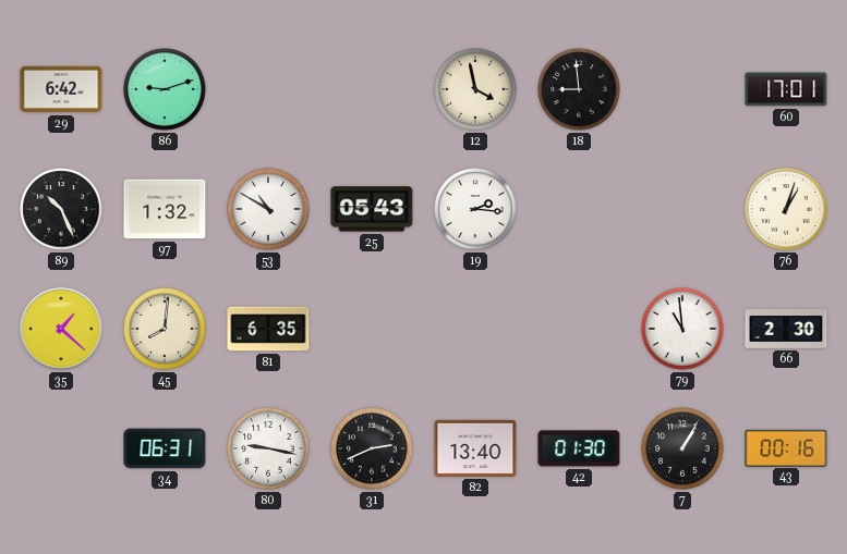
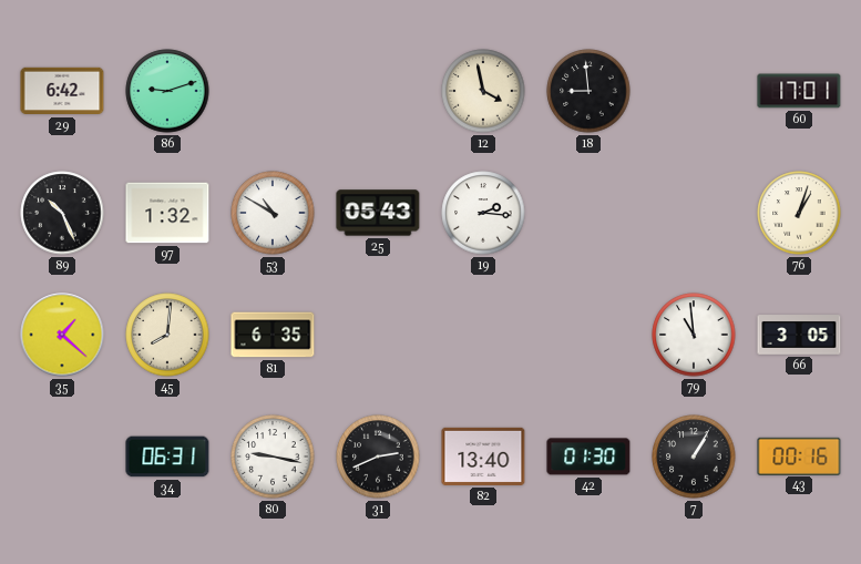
66: 2:30 -> 3:05
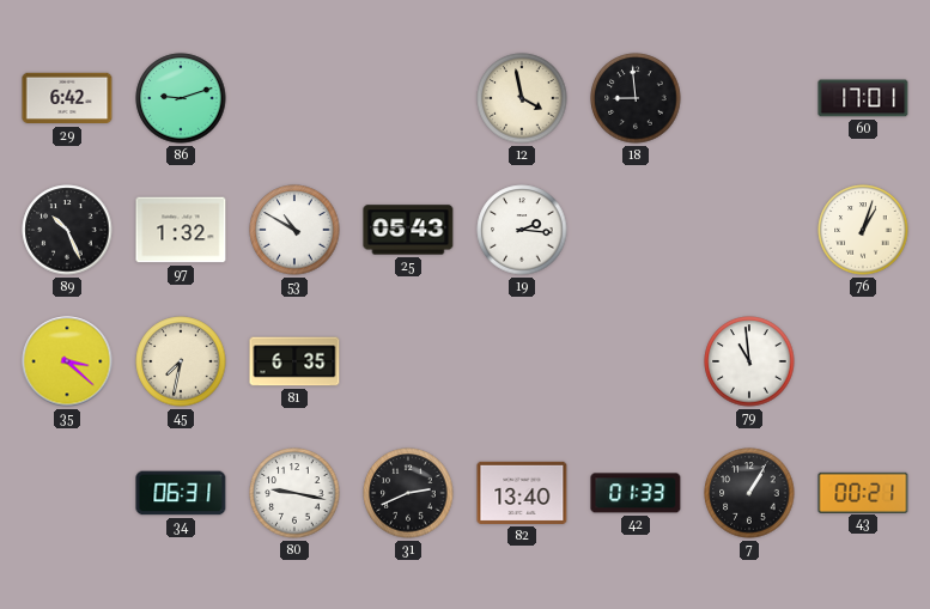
35: 1:22 -> 3:22
45: 8:01 -> 7:32
66: 3:05 -> none
42: 01:30 -> 01:33
43: 00:16 -> 00:21
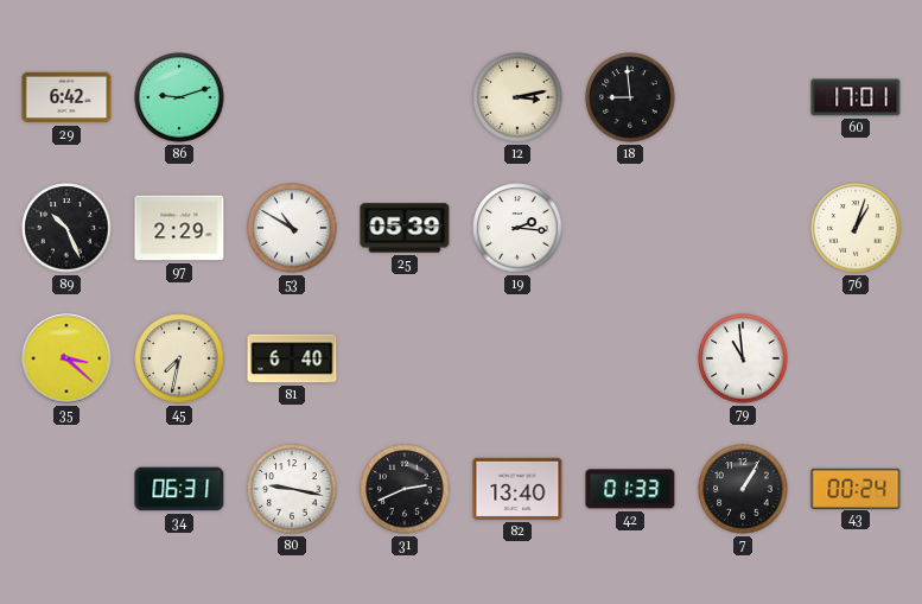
12: 3:58 -> 3:13
97: 1:32 -> 2:29
25: 05:43 -> 05:39
81: 6:35 -> 6:40
43: 00:21 -> 00:24
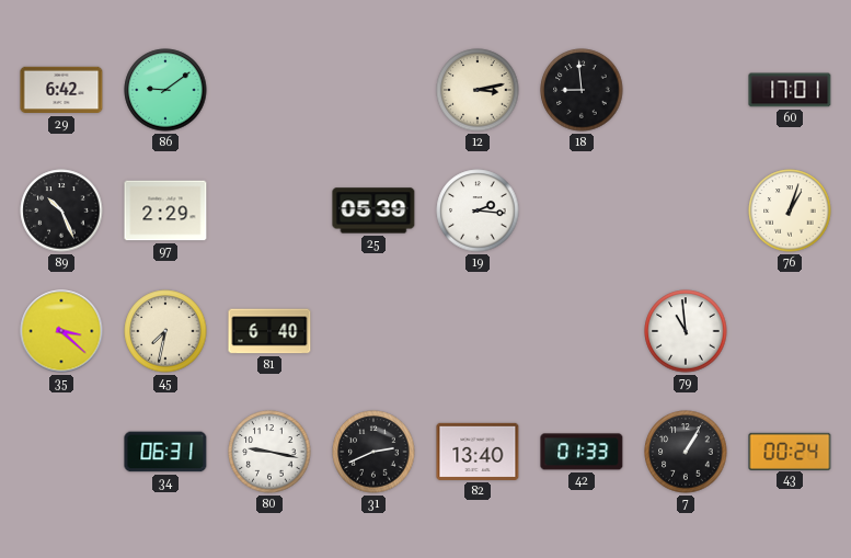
86: 9:12 -> 9:09
53: 10:50 -> none
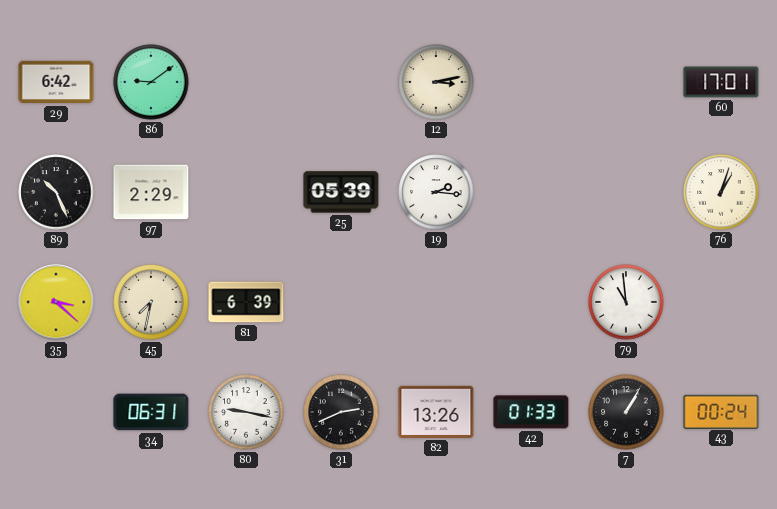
18: 8:59 -> none
81: 6:40 -> 6:39
82: 13:40 -> 13:26
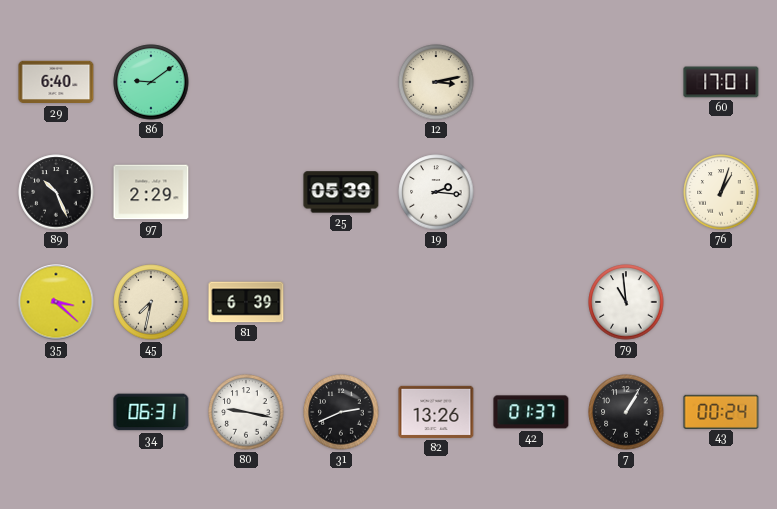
29: 6:42 -> 6:40
42: 01:33 -> 01:37
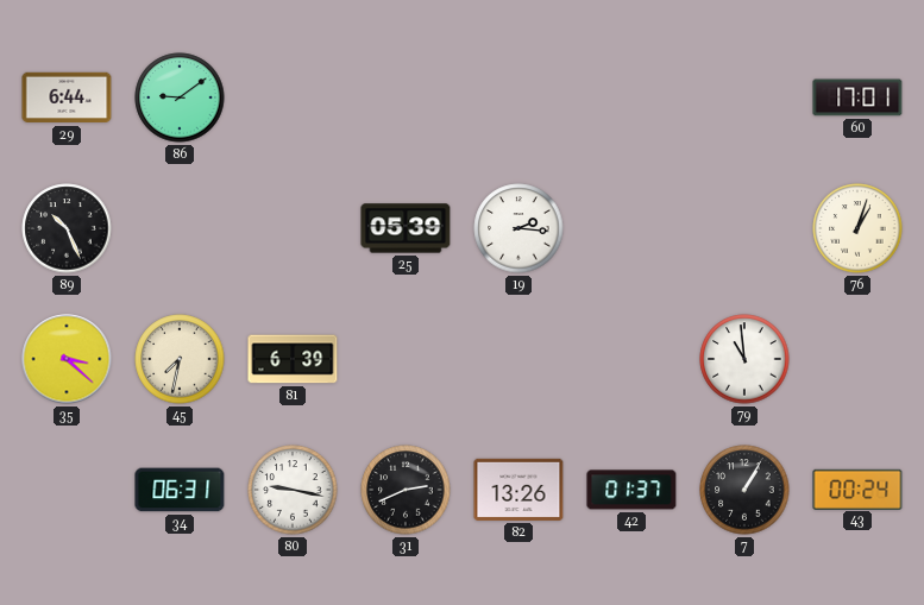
29: 6:40 -> 6:44
12: 3:13 -> none
97: 2:29 -> none
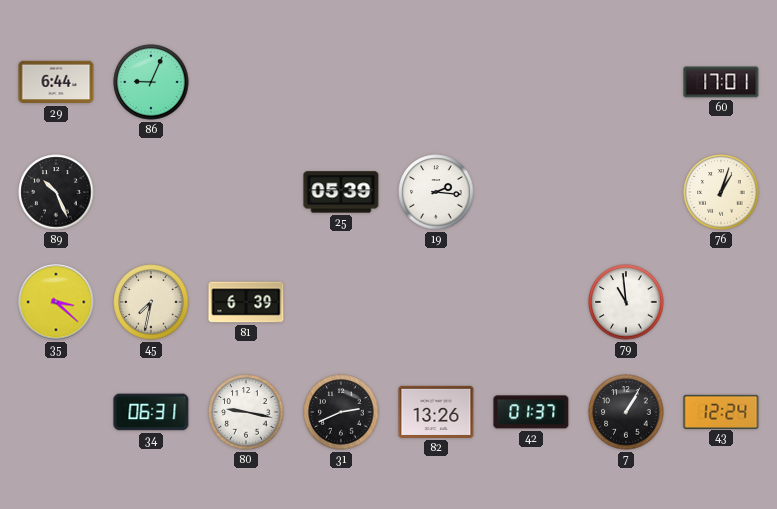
86: 9:09 -> 9:04
43: 00:24 -> 12:24
